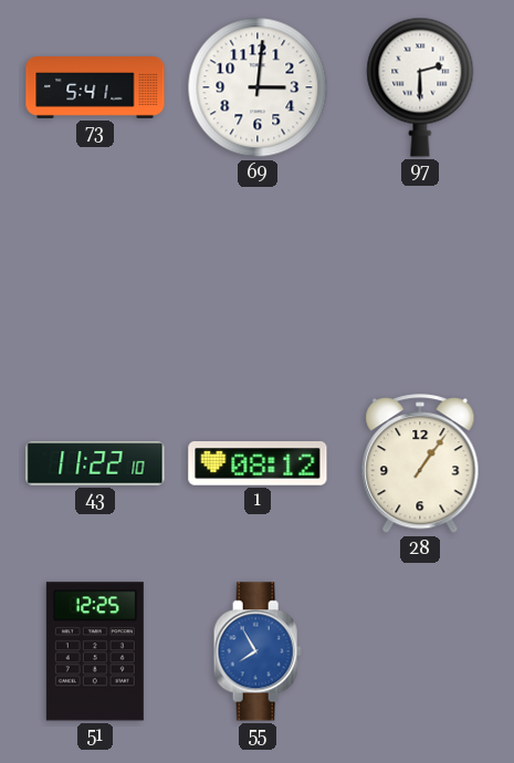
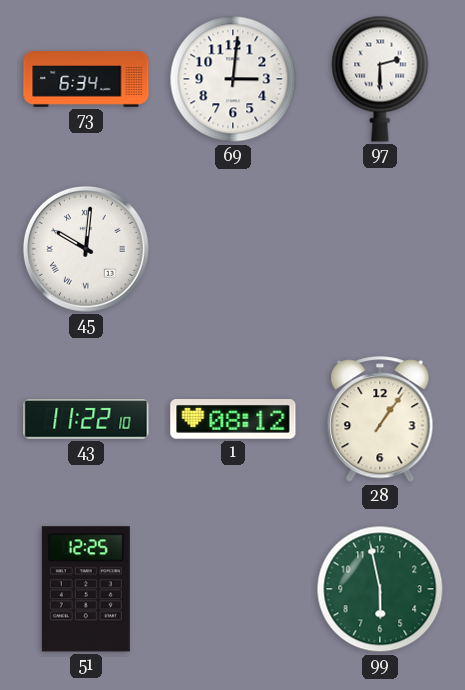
73: 5:41 -> 6:34
45: none -> 10:01
55: 7:55 -> none
99: none -> 5:58
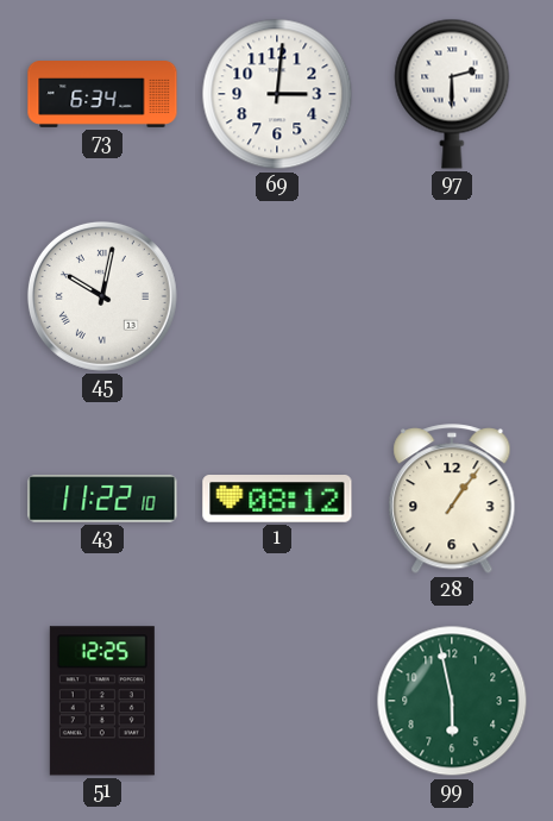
45: 10:01 -> 10:02
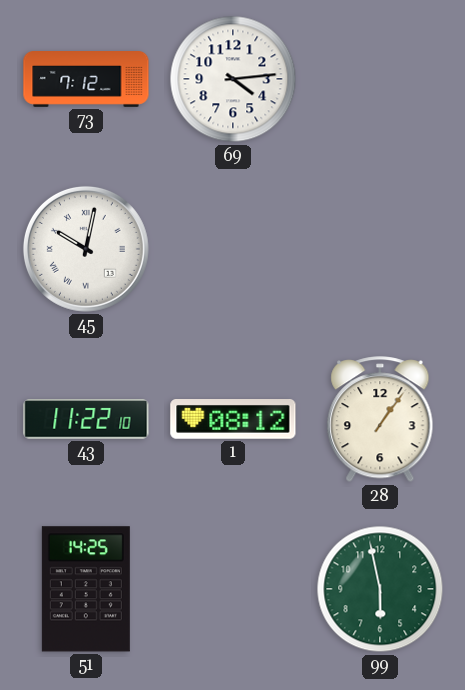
73: 6:34 -> 7:12
69: 3:01 -> 4:14
97: 2:30 -> none
51: 12:25 -> 14:25
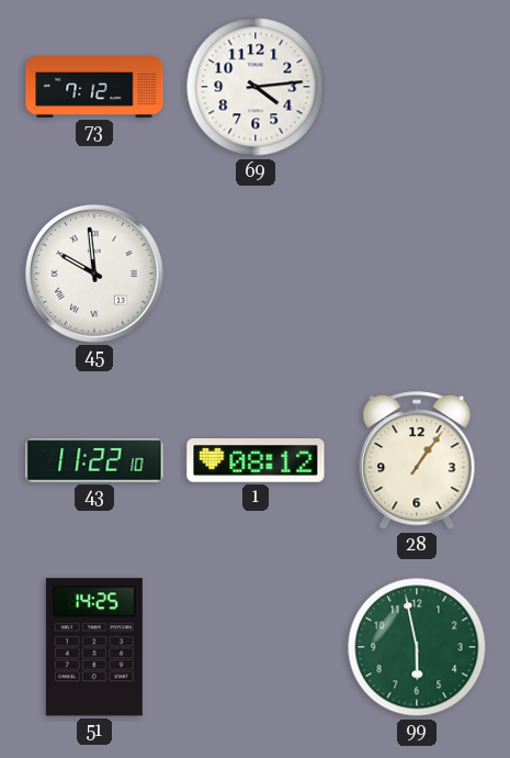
45: 10:02 -> 9:59
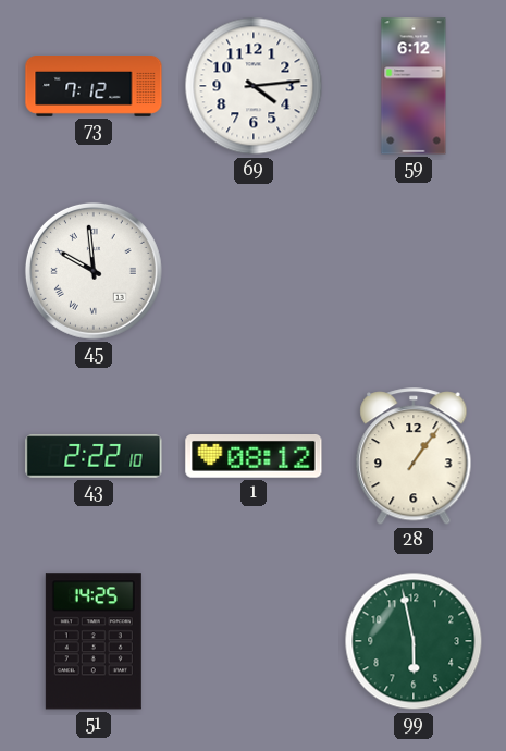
59: none -> 6:12
43: 11:22 -> 2:22
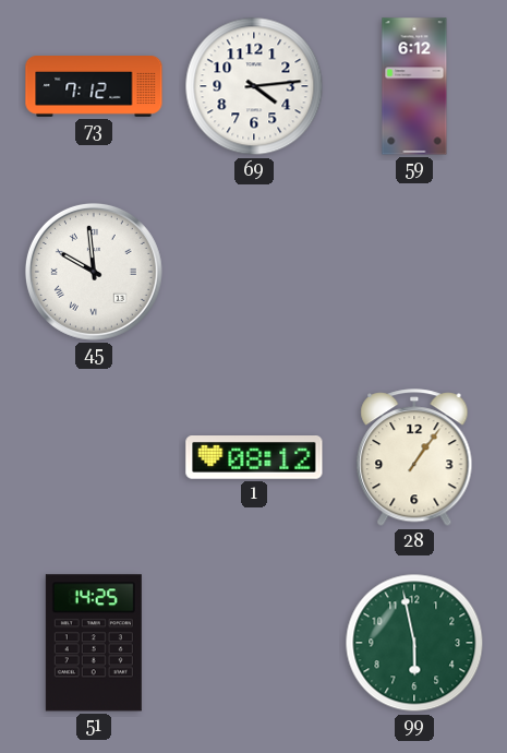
43: 2:22 -> none
